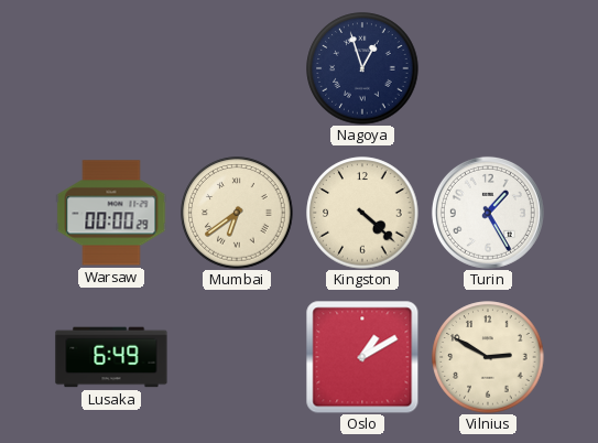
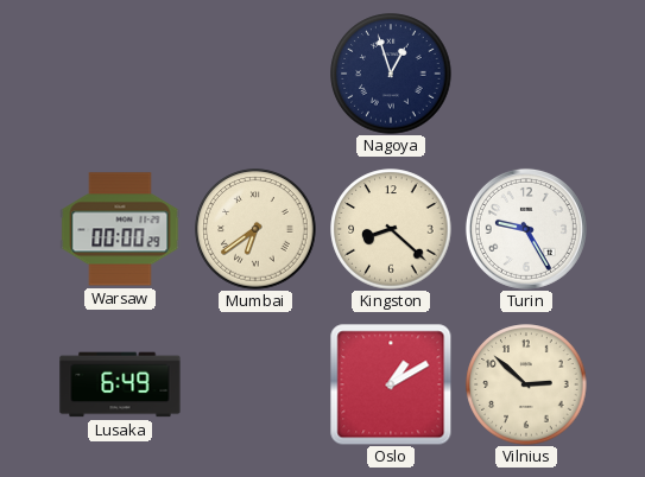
Kingston: 4:22 -> 8:22
Turin: 1:25 -> 9:25
Vilnius: 2:50 -> 2:52
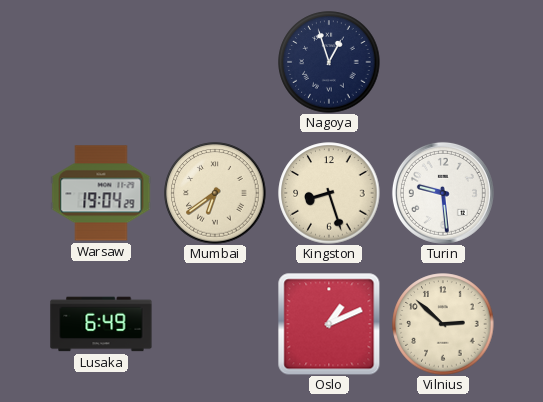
Warsaw: 00:00 -> 19:04
Kingston: 8:22 -> 8:27
Turin: 9:25 -> 9:29
Oslo: 1:10 -> 1:11
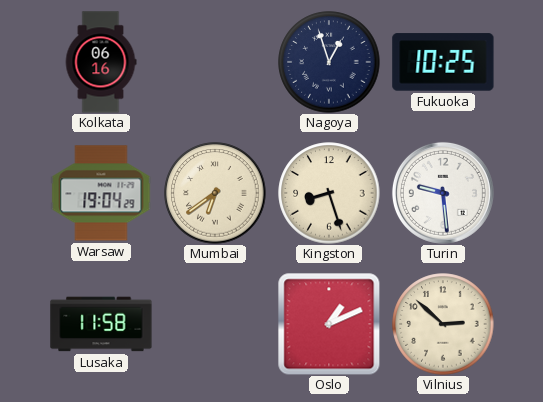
Kolkata: none -> 06:16
Fukuoka: none -> 10:25
Lusaka: 6:49 -> 11:58
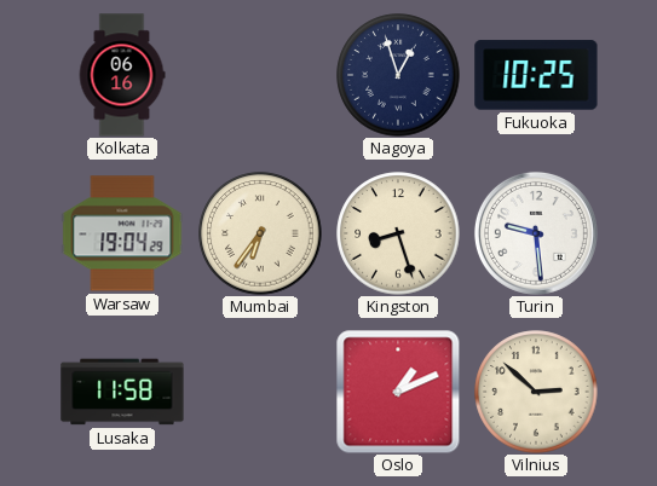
Mumbai: 6:39 -> 6:36
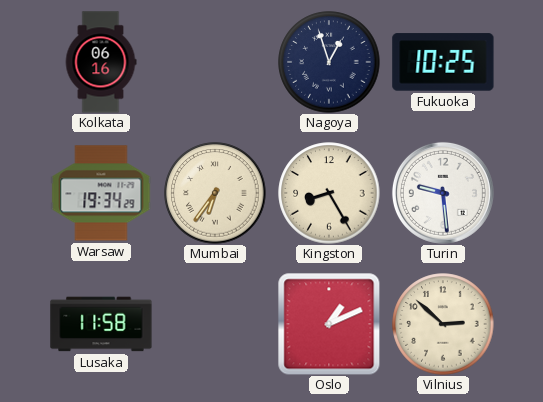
Warsaw: 19:04 -> 19:34
Kingston: 8:27 -> 8:25
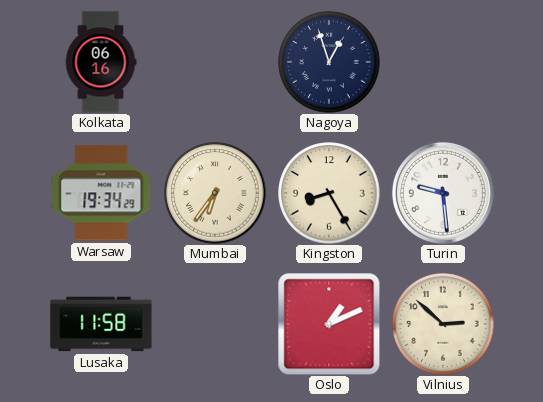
Fukuoka: 10:25 -> none
